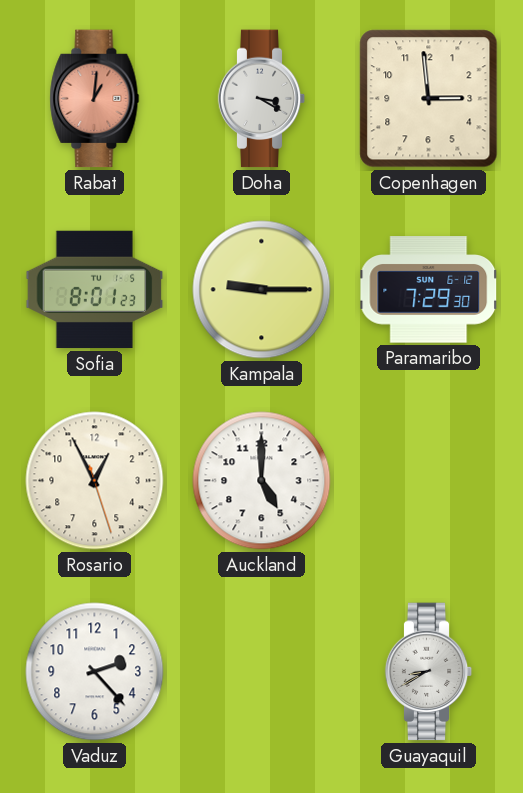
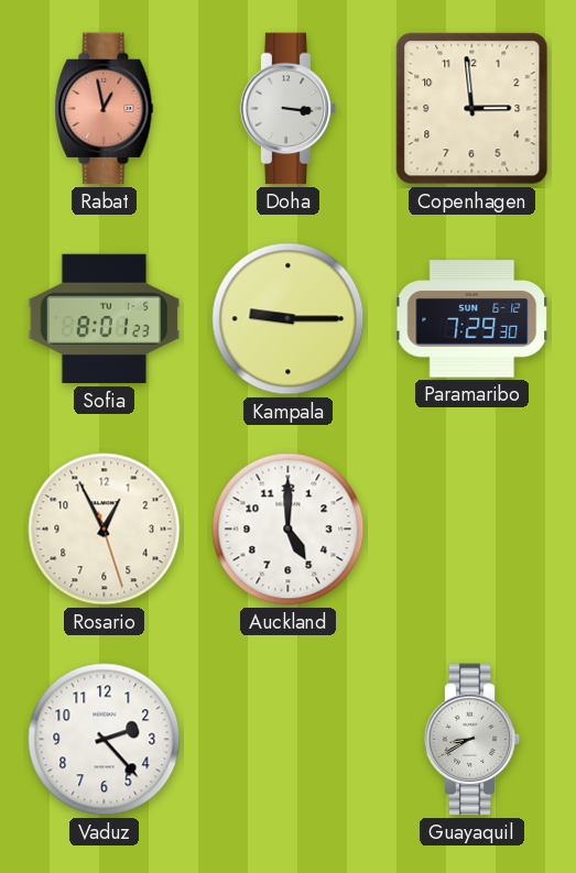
Rabat: 1:01 -> 12:58
Doha: 3:20 -> 3:16
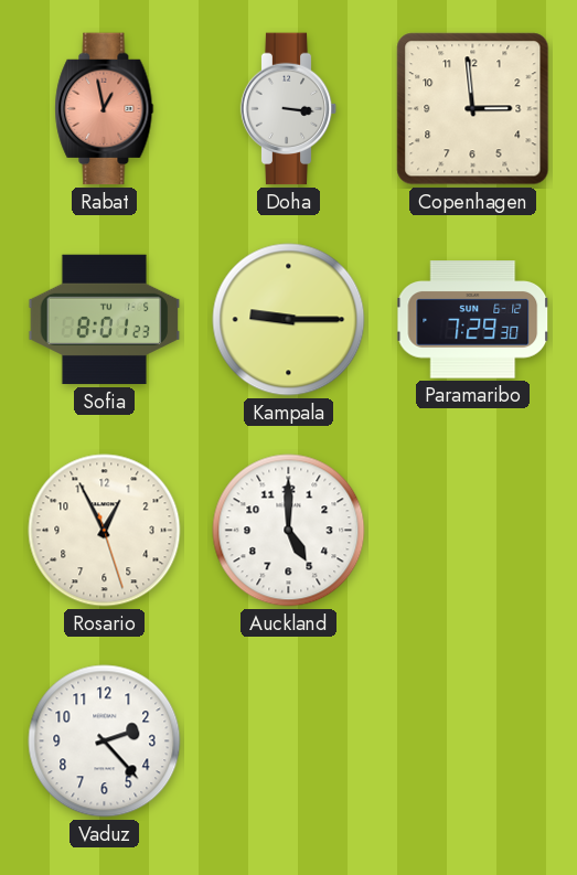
Guayaquil: 8:40 -> none
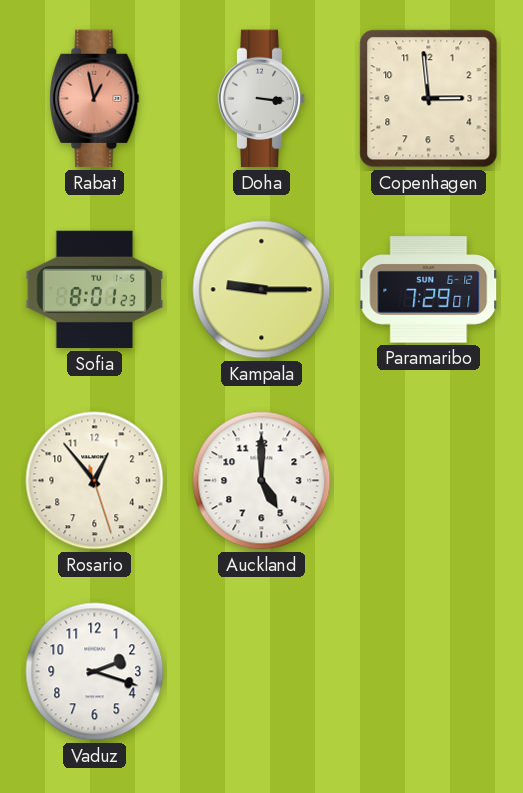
Paramaribo: 7:29:30 -> 7:29:01
Rosario: 12:55 -> 12:53
Vaduz: 2:23 -> 2:18
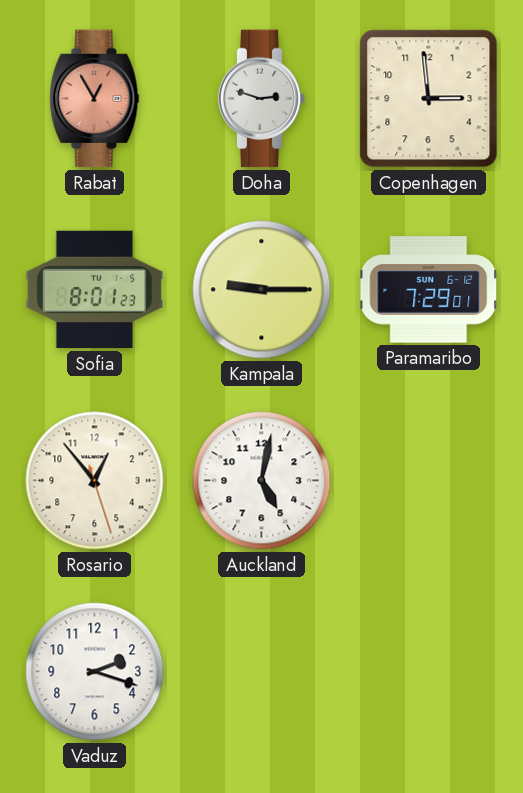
Rabat: 12:58 -> 12:55
Doha: 3:16 -> 2:48
Auckland: 5:00 -> 5:02
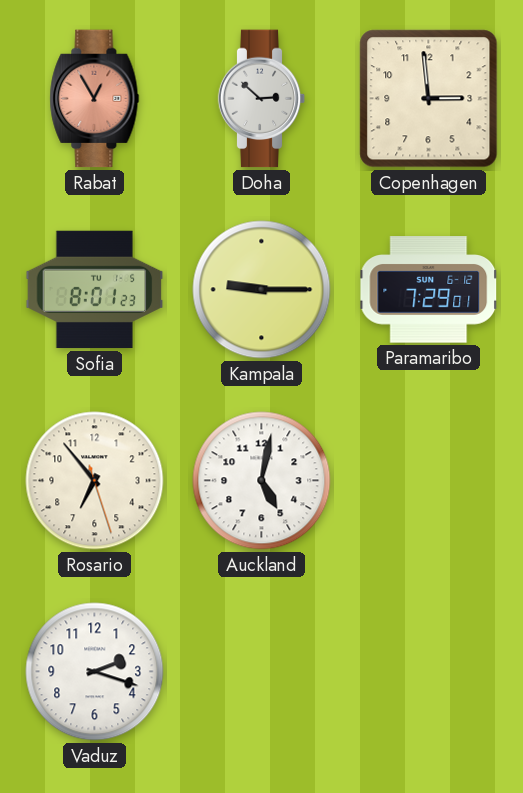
Doha: 2:48 -> 2:52
Rosario: 12:53 -> 6:53
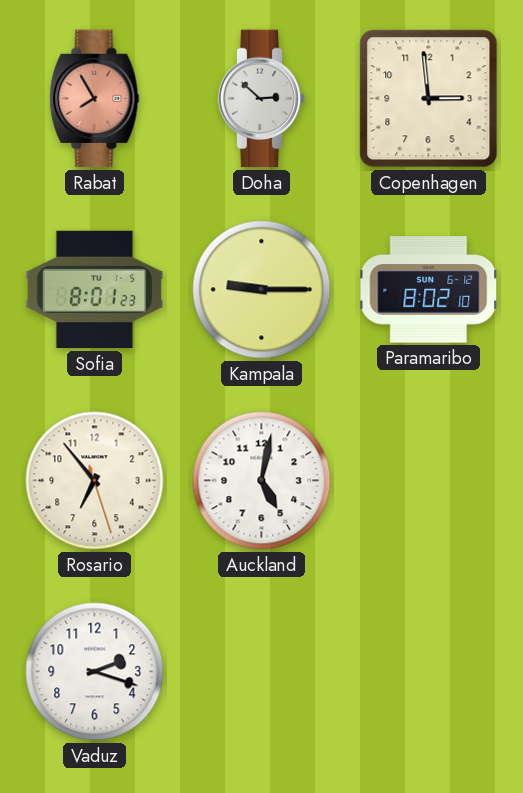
Rabat: 12:55 -> 7:55
Paramaribo: 7:29 -> 8:02
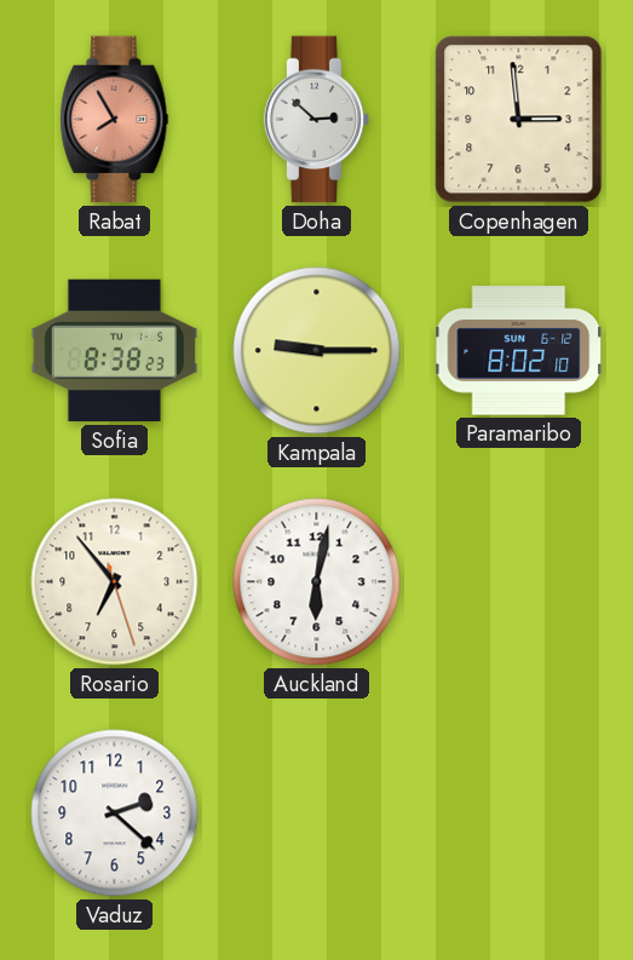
Sofia: 8:01 -> 8:38
Auckland: 5:02 -> 6:02
Vaduz: 2:18 -> 2:22
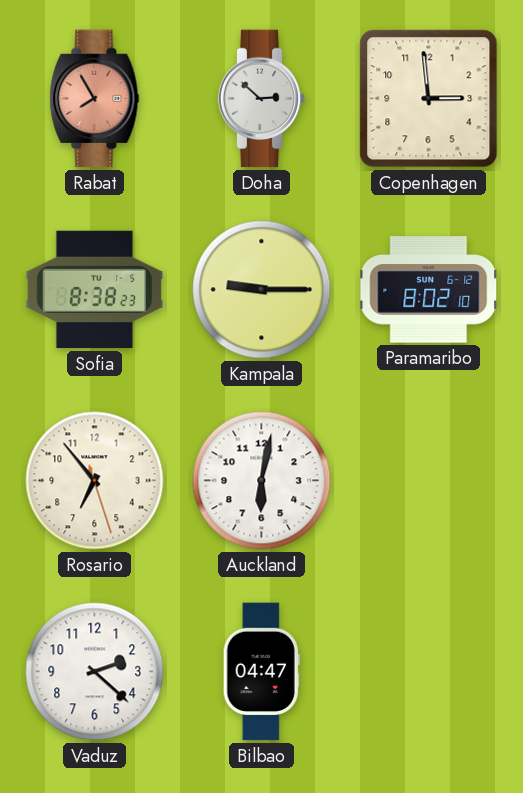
Bilbao: none -> 04:47
